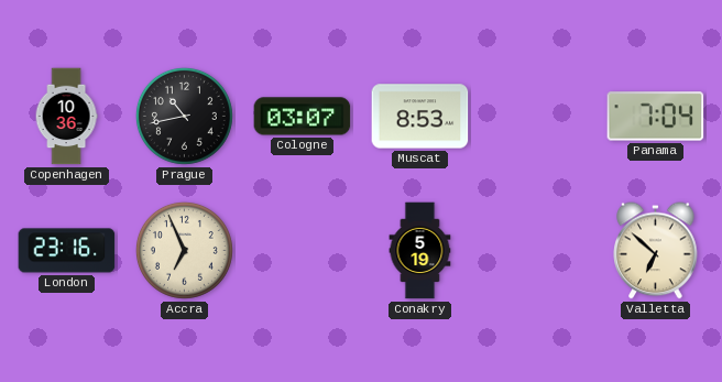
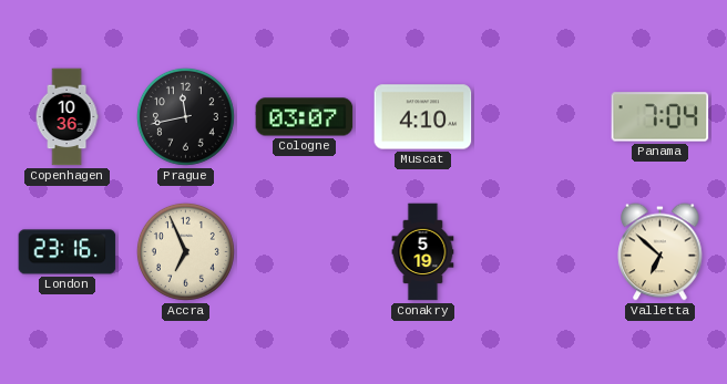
Prague: 10:43 -> 11:43
Muscat: 8:53 -> 4:10
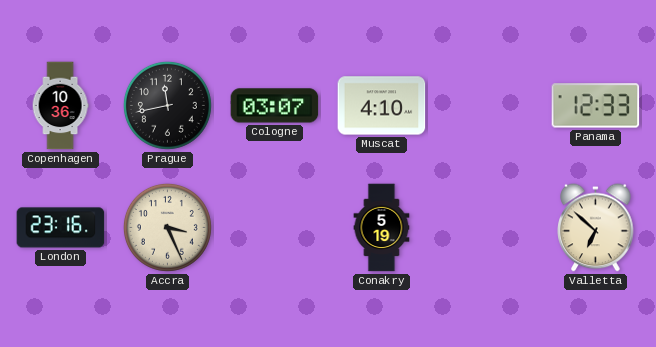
Panama: 7:04 -> 12:33
Accra: 6:56 -> 3:26
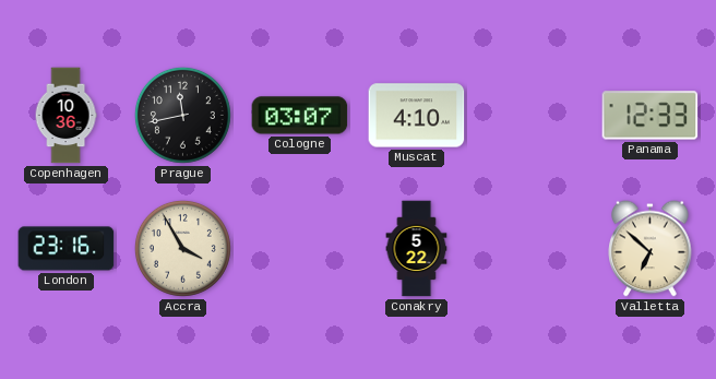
Accra: 3:26 -> 3:55
Conakry: 5:19 -> 5:22
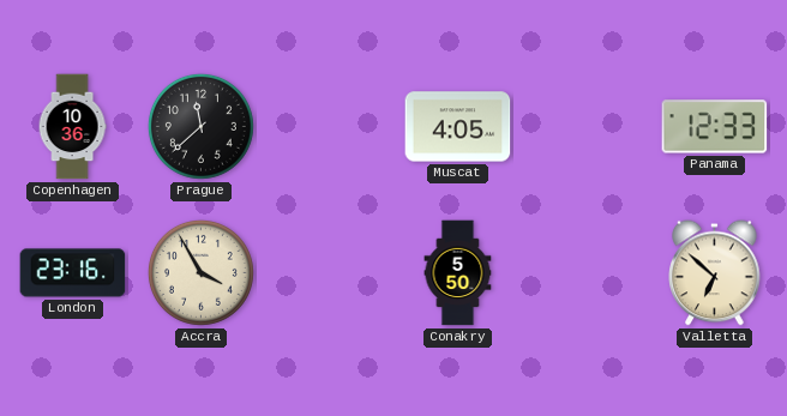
Prague: 11:43 -> 11:38
Cologne: 03:07 -> none
Muscat: 4:10 -> 4:05
Conakry: 5:22 -> 5:50
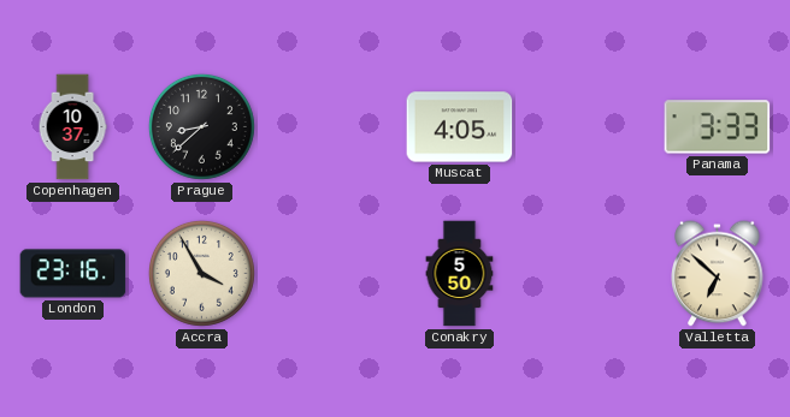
Copenhagen: 10:36 -> 10:37
Prague: 11:38 -> 8:38
Panama: 12:33 -> 3:33
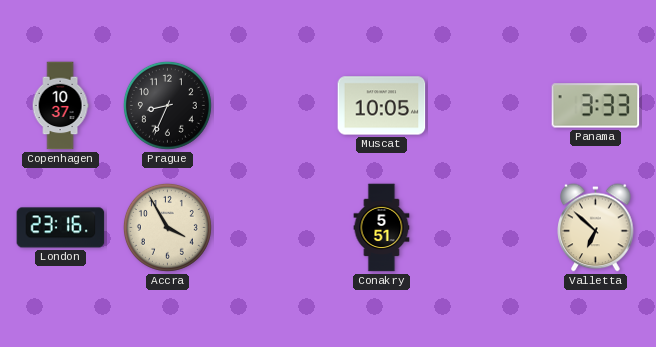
Prague: 8:38 -> 8:34
Muscat: 4:05 -> 10:05
Conakry: 5:50 -> 5:51
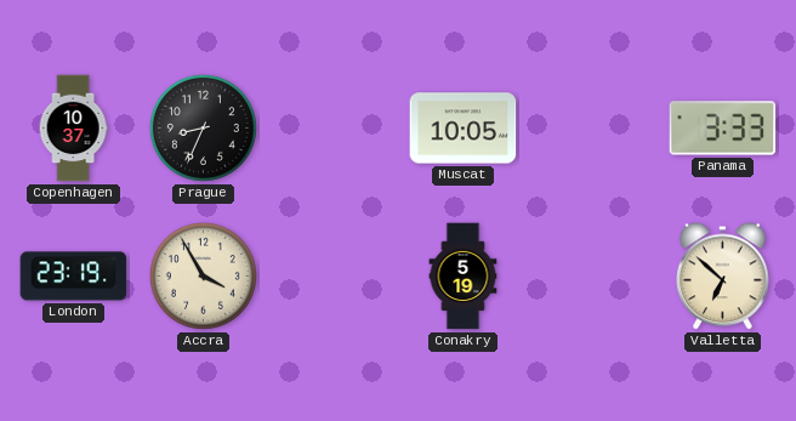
London: 23:16 -> 23:19
Conakry: 5:51 -> 5:19
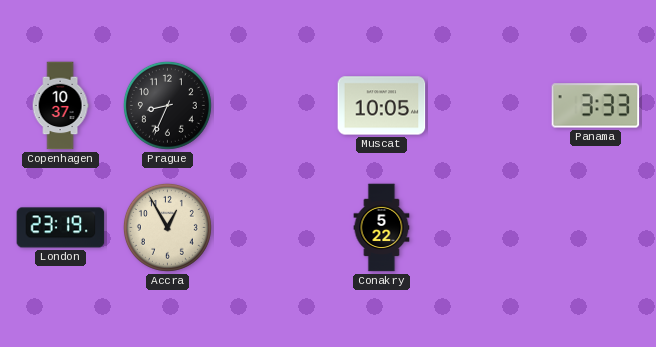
Accra: 3:55 -> 12:55
Conakry: 5:19 -> 5:22
Valletta: 6:52 -> none
